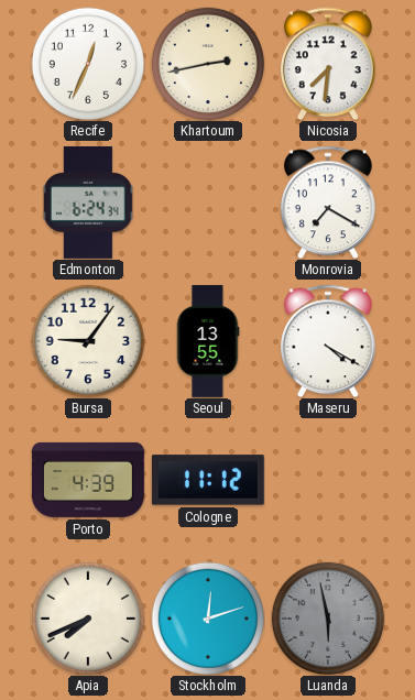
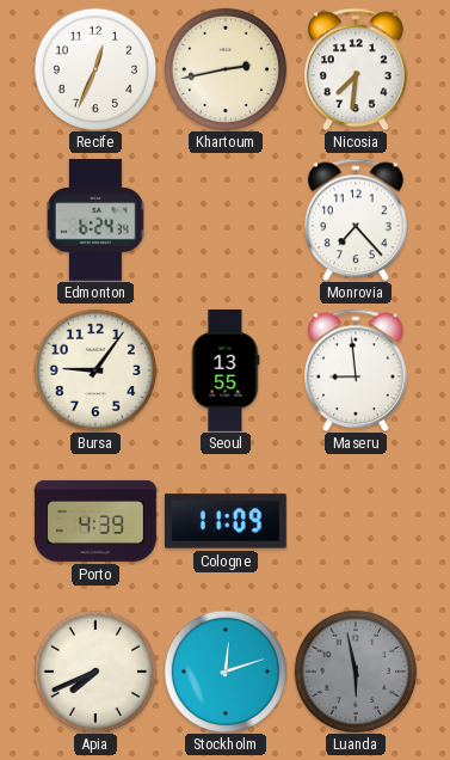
Monrovia: 7:20 -> 7:23
Maseru: 4:20 -> 8:59
Cologne: 11:12 -> 11:09
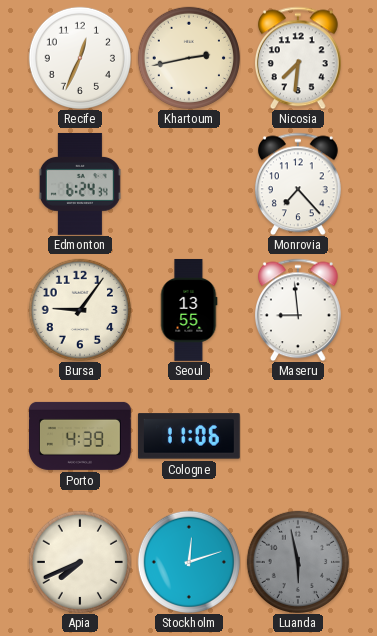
Cologne: 11:09 -> 11:06
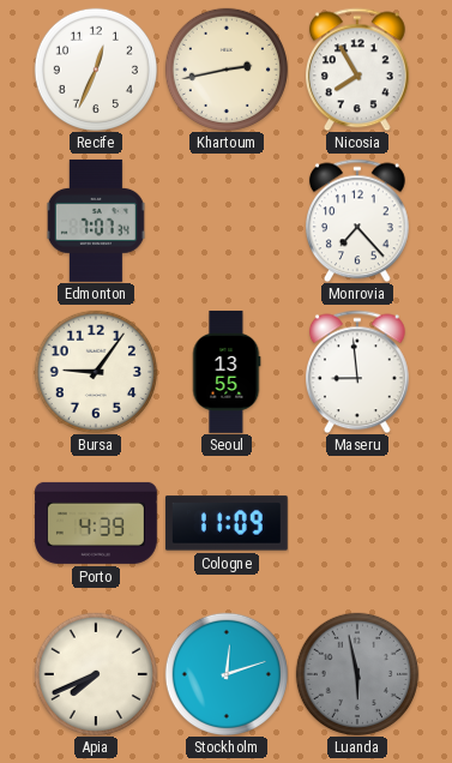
Nicosia: 7:31 -> 7:55
Edmonton: 6:24 -> 7:07
Cologne: 11:06 -> 11:09
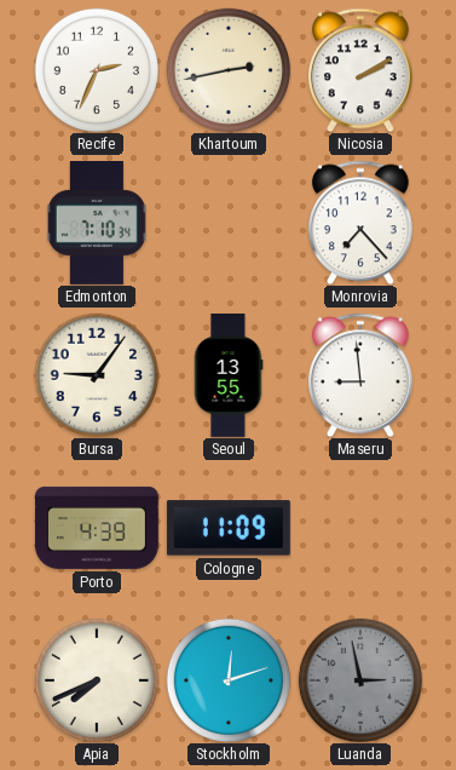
Recife: 12:34 -> 2:34
Nicosia: 7:55 -> 2:10
Edmonton: 7:07 -> 7:10
Luanda: 5:58 -> 2:58
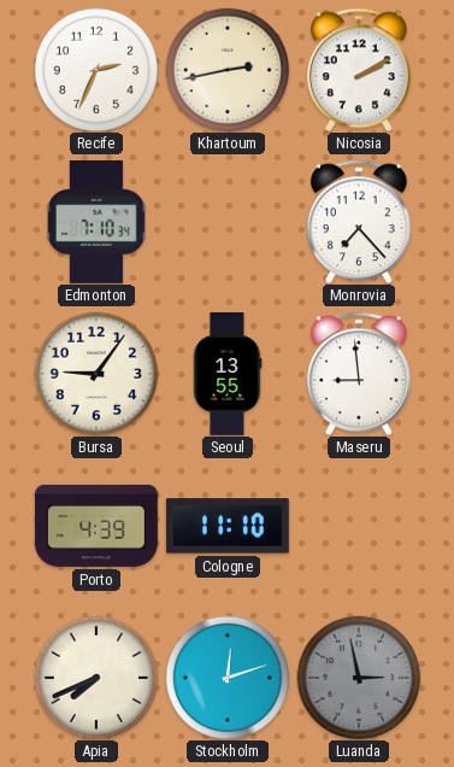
Cologne: 11:09 -> 11:10
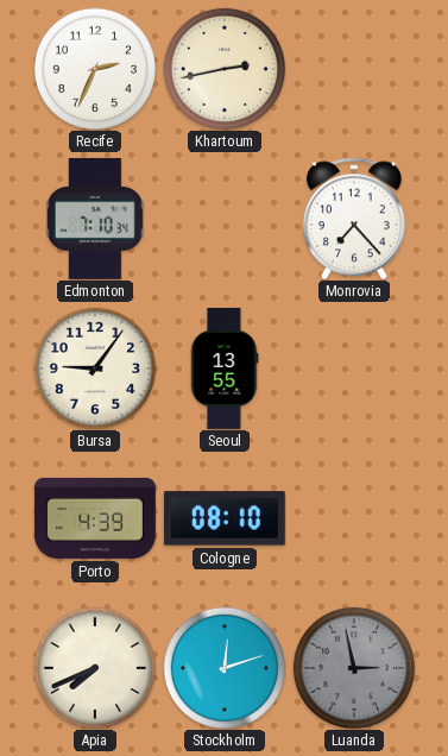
Nicosia: 2:10 -> none
Maseru: 8:59 -> none
Cologne: 11:10 -> 08:10
